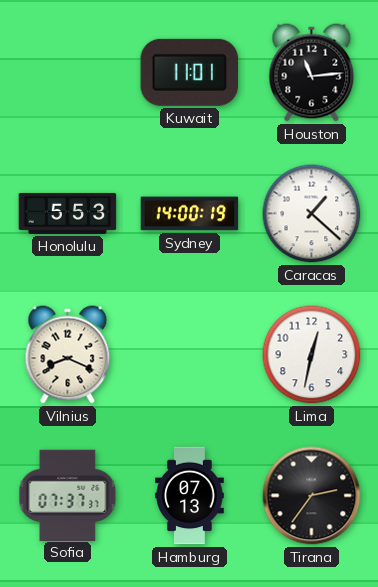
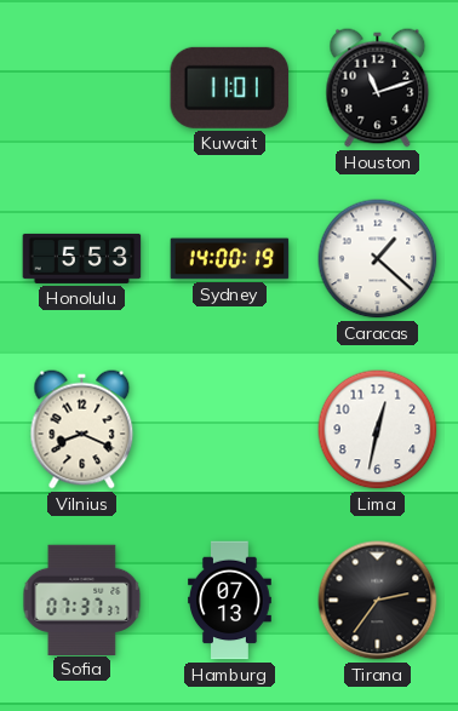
Houston: 11:14 -> 11:12
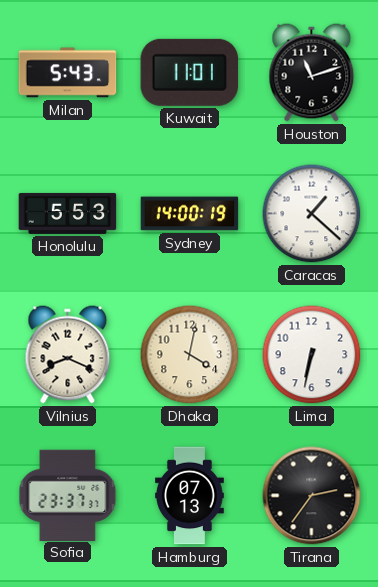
Milan: none -> 5:43
Dhaka: none -> 4:02
Lima: 12:32 -> 6:32
Sofia: 07:37 -> 23:37
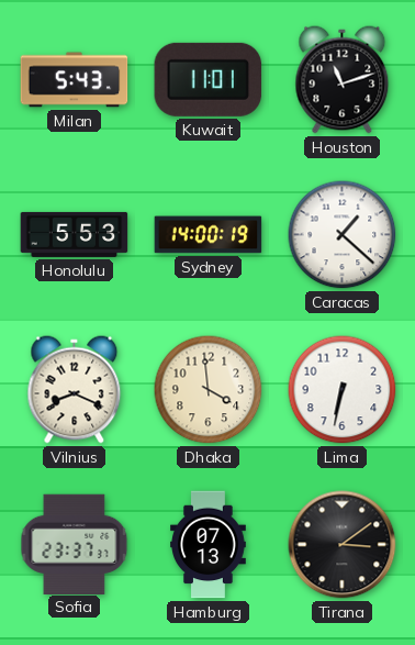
Dhaka: 4:02 -> 3:59
Tirana: 2:36 -> 3:09
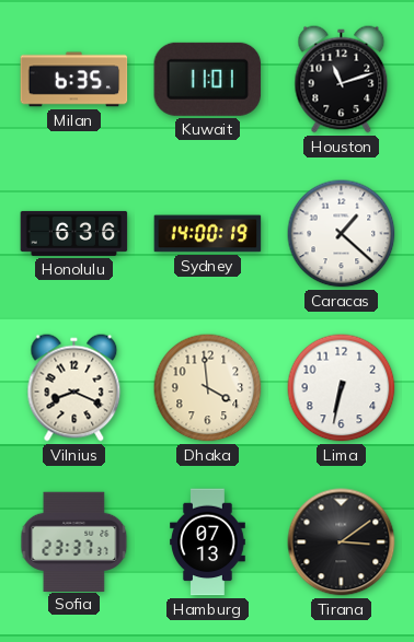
Milan: 5:43 -> 6:35
Honolulu: 5:53 -> 6:36
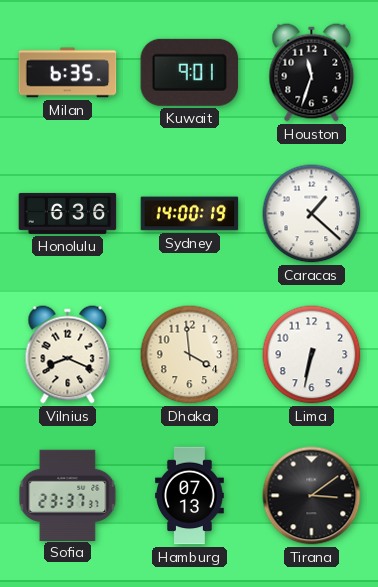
Kuwait: 11:01 -> 9:01
Houston: 11:12 -> 11:33
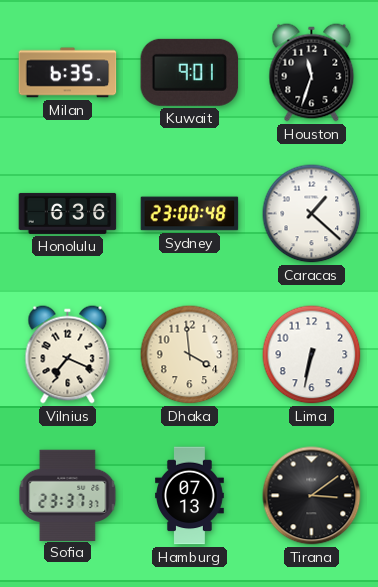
Sydney: 14:00 -> 23:00
Vilnius: 8:19 -> 7:19
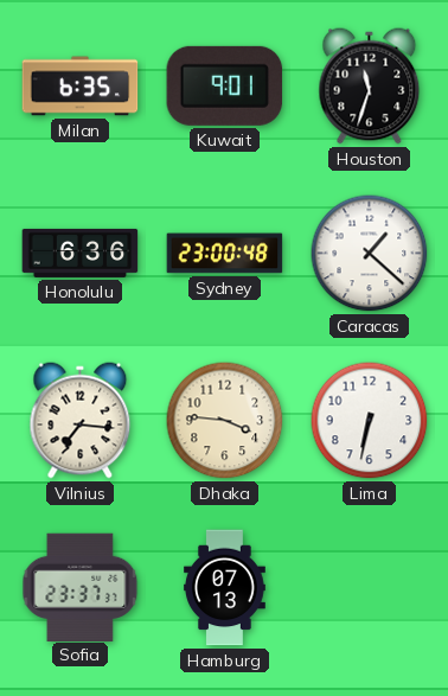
Vilnius: 7:19 -> 7:16
Dhaka: 3:59 -> 3:46
Tirana: 3:09 -> none
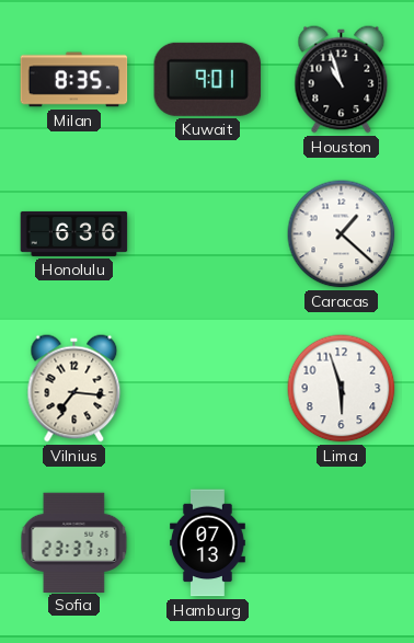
Milan: 6:35 -> 8:35
Houston: 11:33 -> 10:57
Sydney: 23:00 -> none
Dhaka: 3:46 -> none
Lima: 6:32 -> 5:57
